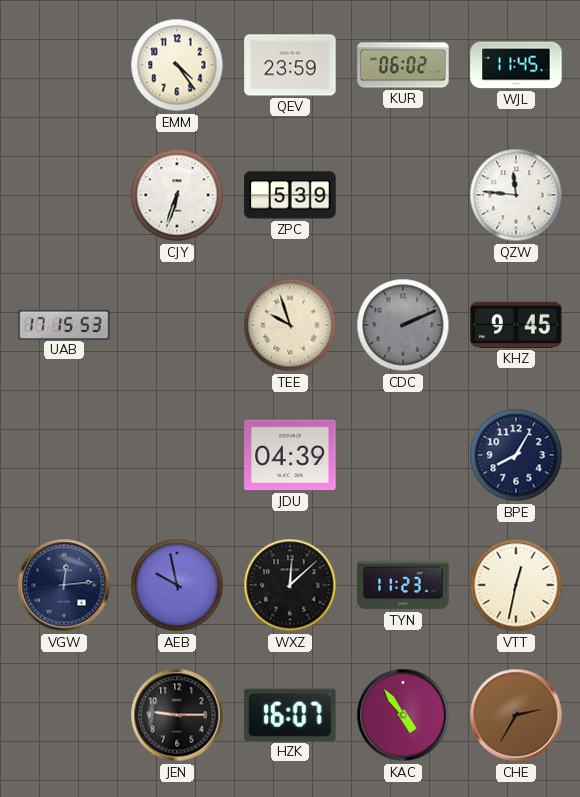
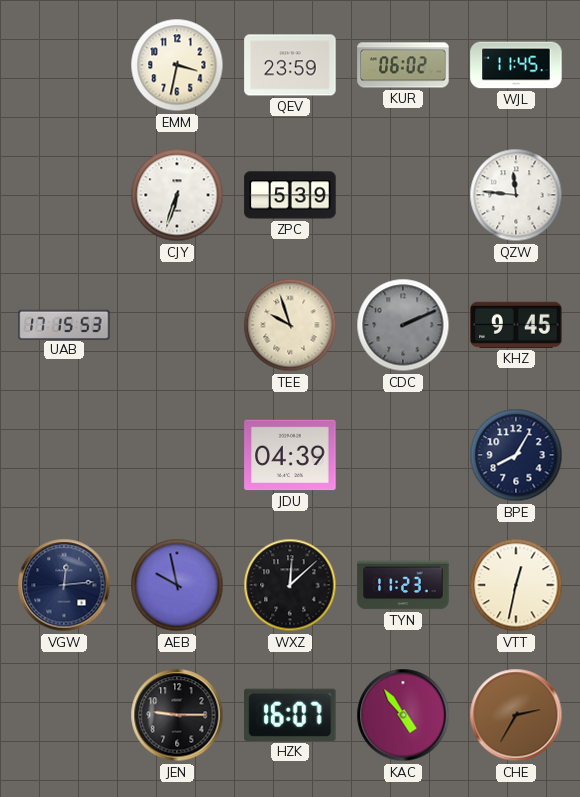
EMM: 4:24 -> 3:32
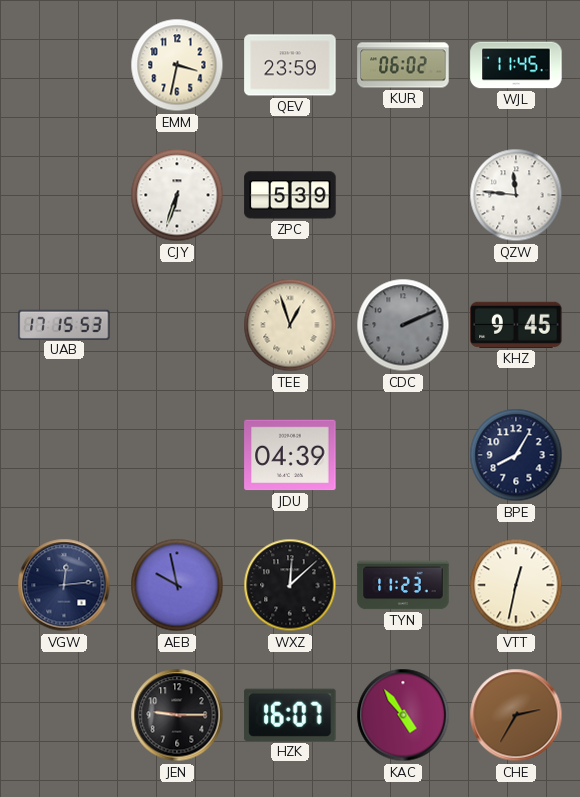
TEE: 9:57 -> 12:57
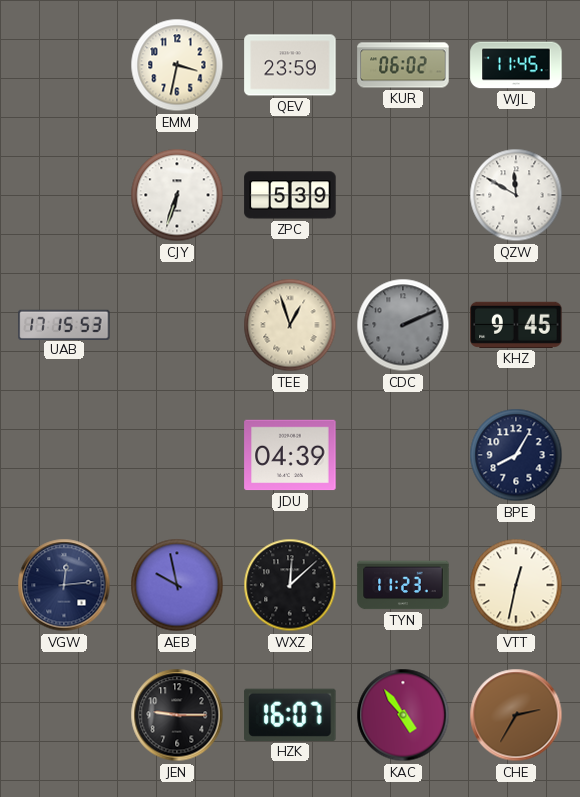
QZW: 11:46 -> 11:50
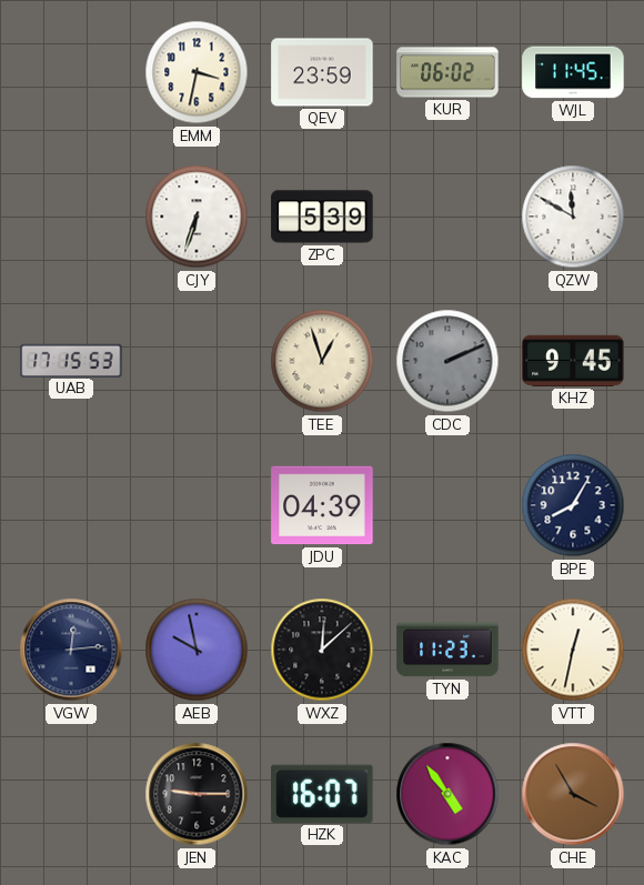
CHE: 2:35 -> 3:55
